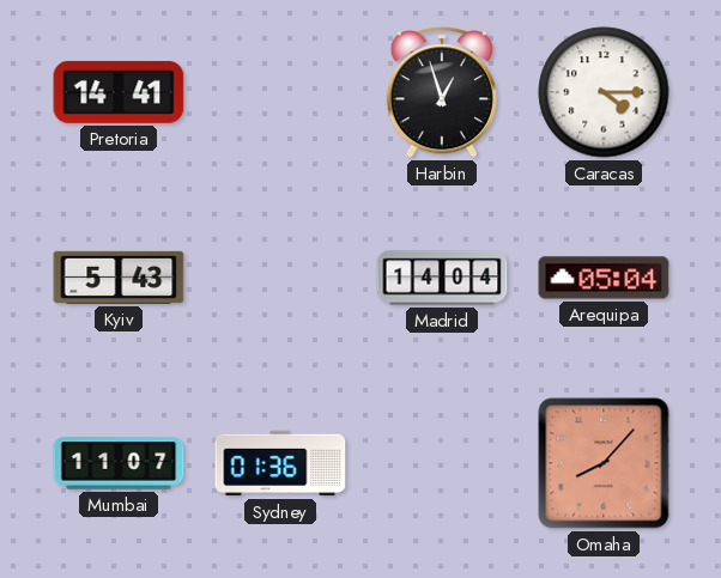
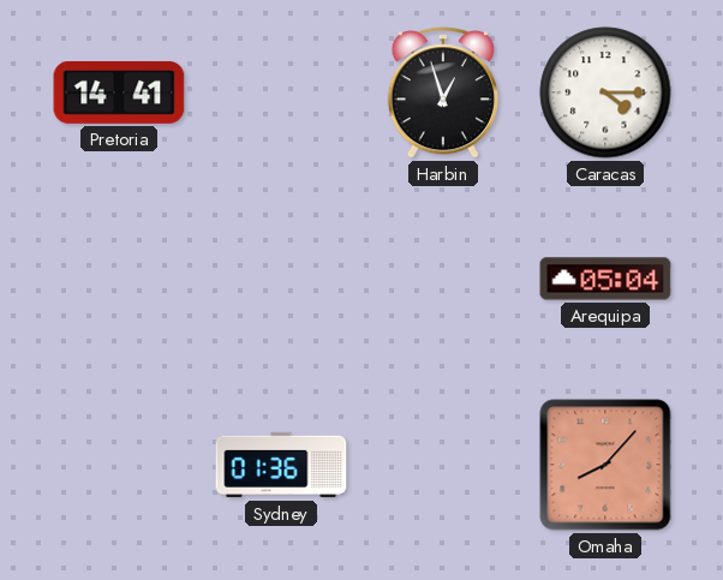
Kyiv: 5:43 -> none
Madrid: 14:04 -> none
Mumbai: 11:07 -> none
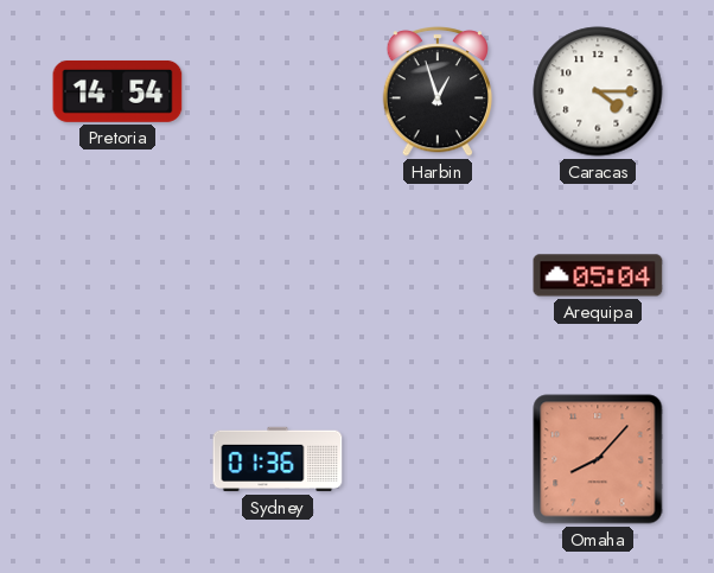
Pretoria: 14:41 -> 14:54
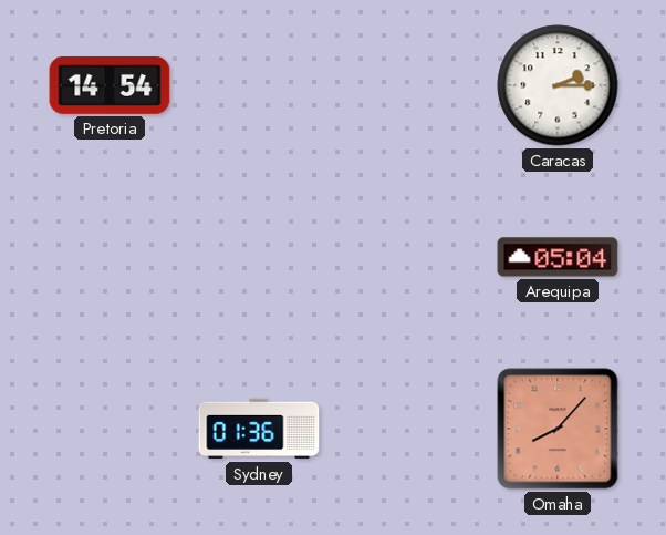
Harbin: 12:57 -> none
Caracas: 4:15 -> 2:15
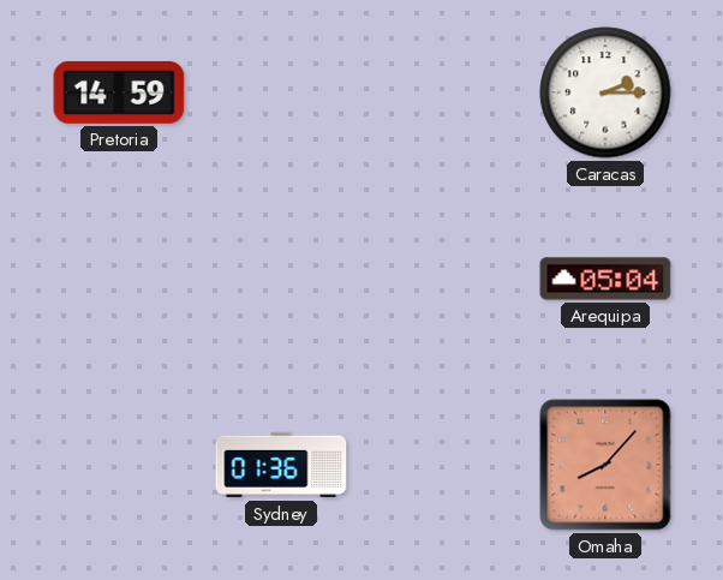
Pretoria: 14:54 -> 14:59
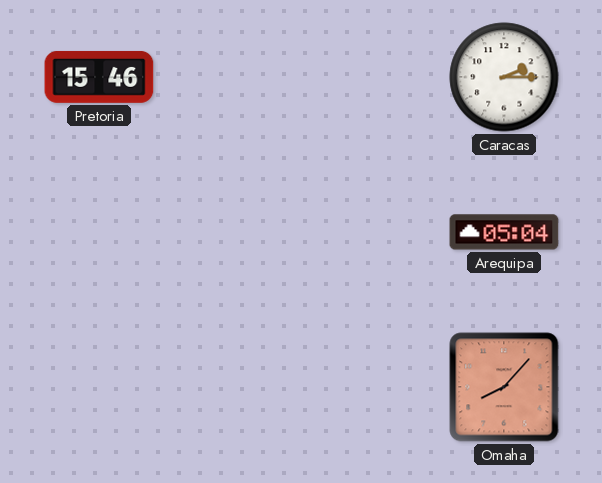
Pretoria: 14:59 -> 15:46
Sydney: 01:36 -> none
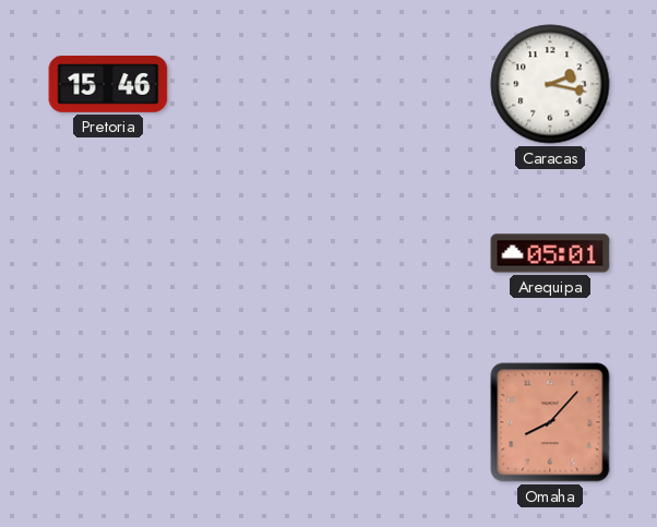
Caracas: 2:15 -> 2:17
Arequipa: 05:04 -> 05:01
